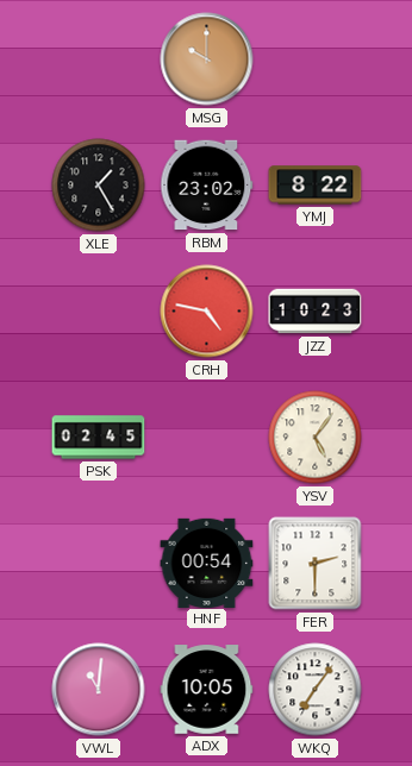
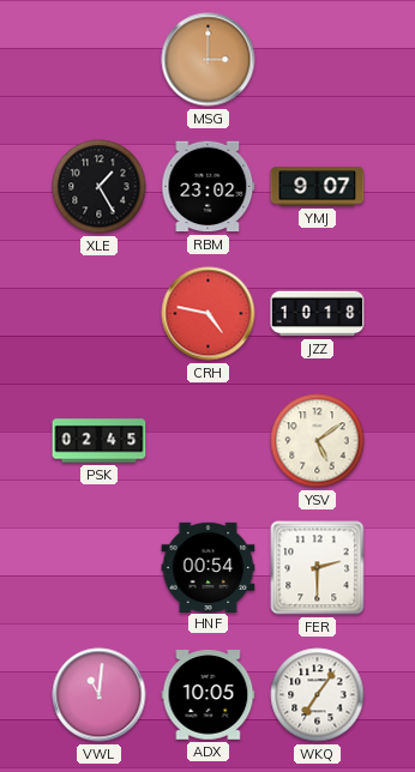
MSG: 10:00 -> 3:00
YMJ: 8:22 -> 9:07
JZZ: 10:23 -> 10:18
YSV: 5:06 -> 5:09
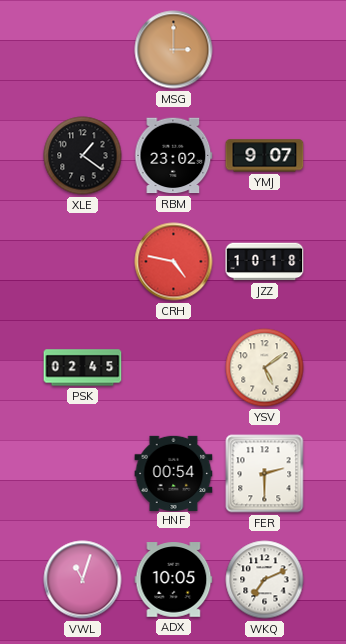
XLE: 1:25 -> 1:21
VWL: 11:01 -> 11:03
WKQ: 7:06 -> 7:11
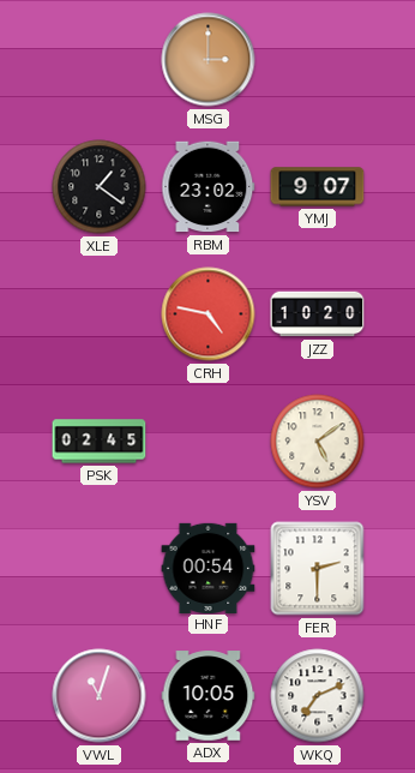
JZZ: 10:18 -> 10:20
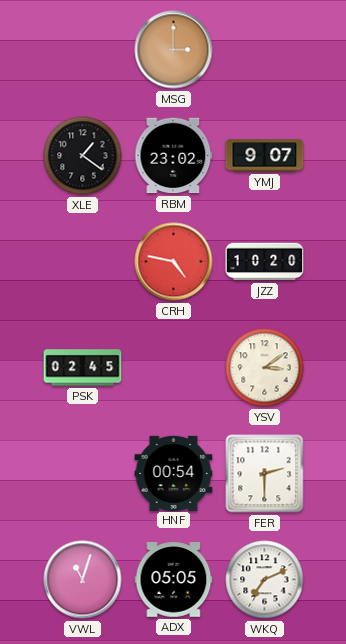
YSV: 5:09 -> 3:09
ADX: 10:05 -> 05:05
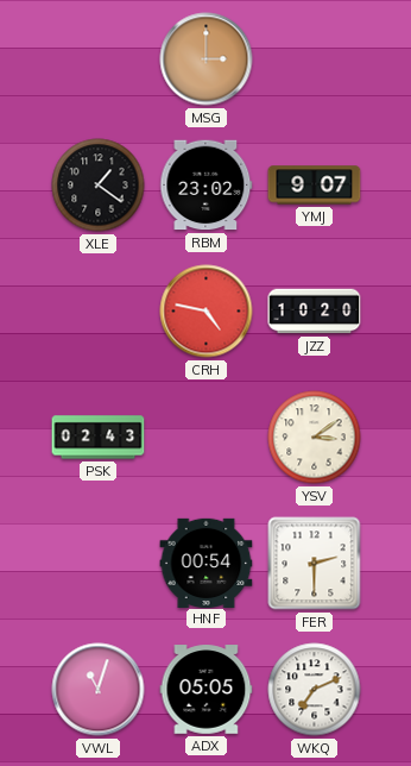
PSK: 02:45 -> 02:43
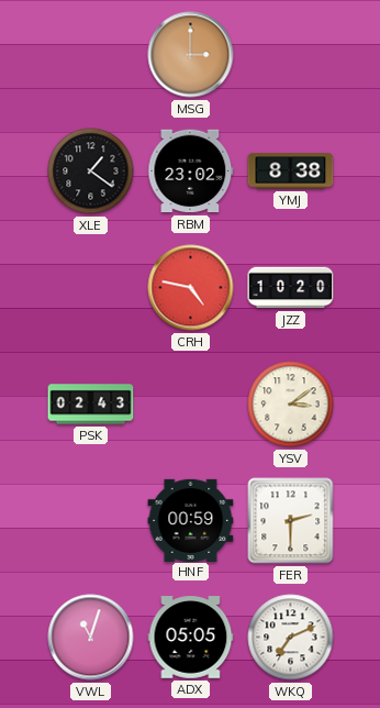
YMJ: 9:07 -> 8:38
HNF: 00:54 -> 00:59
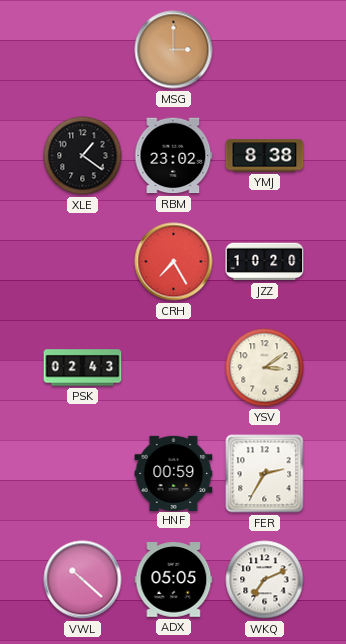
CRH: 4:47 -> 7:25
FER: 2:30 -> 2:35
VWL: 11:03 -> 10:22
